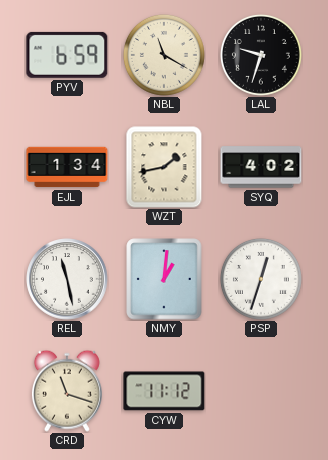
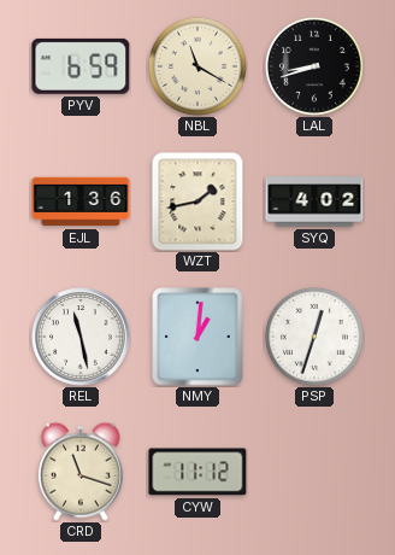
LAL: 9:33 -> 8:42
EJL: 1:34 -> 1:36
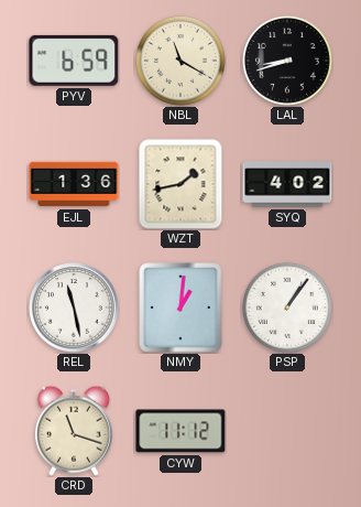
PSP: 12:33 -> 1:06
